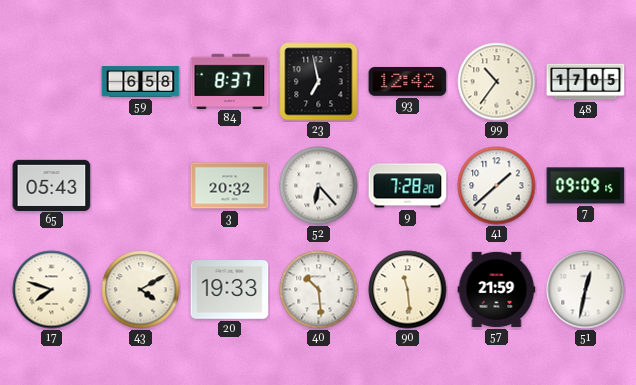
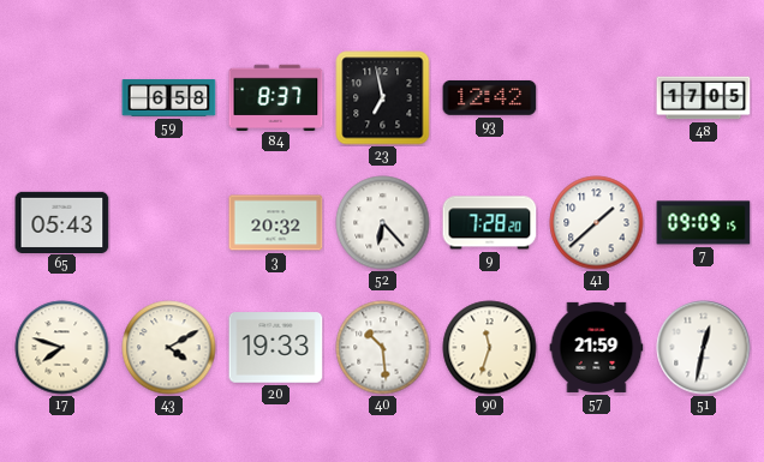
99: 10:36 -> none
90: 11:29 -> 11:33
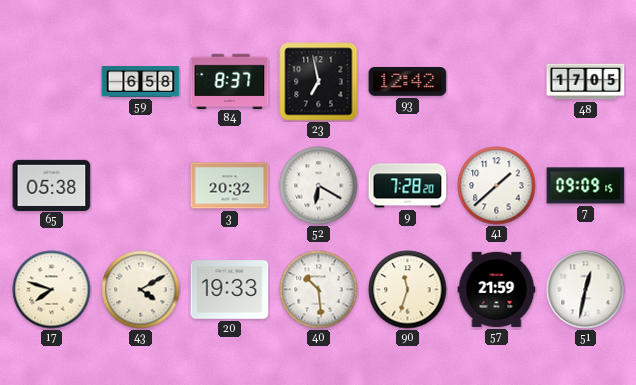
65: 05:43 -> 05:38
52: 6:23 -> 6:20
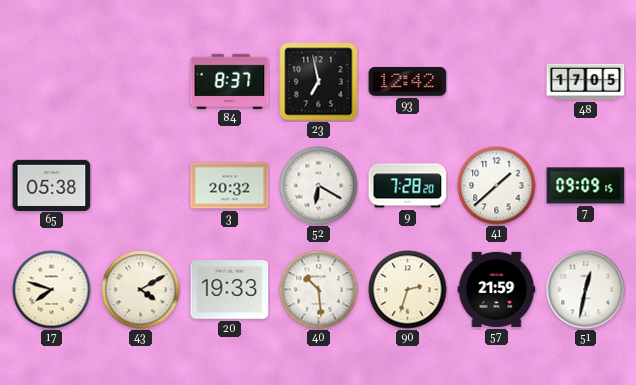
59: 6:58 -> none
90: 11:33 -> 2:33
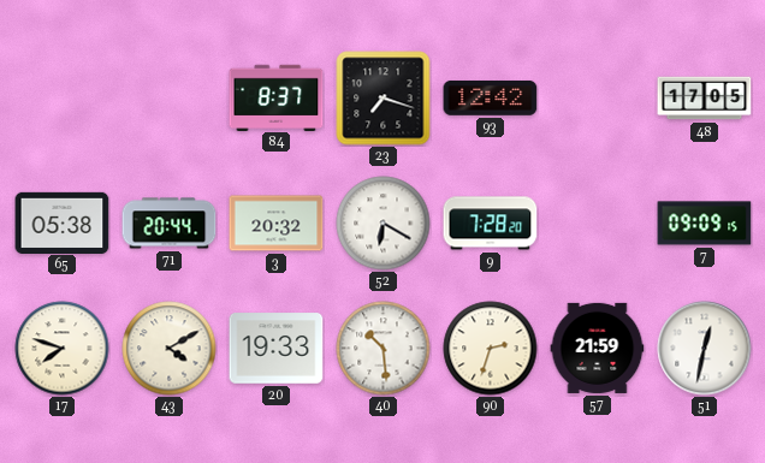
23: 6:58 -> 7:18
71: none -> 20:44
41: 1:38 -> none
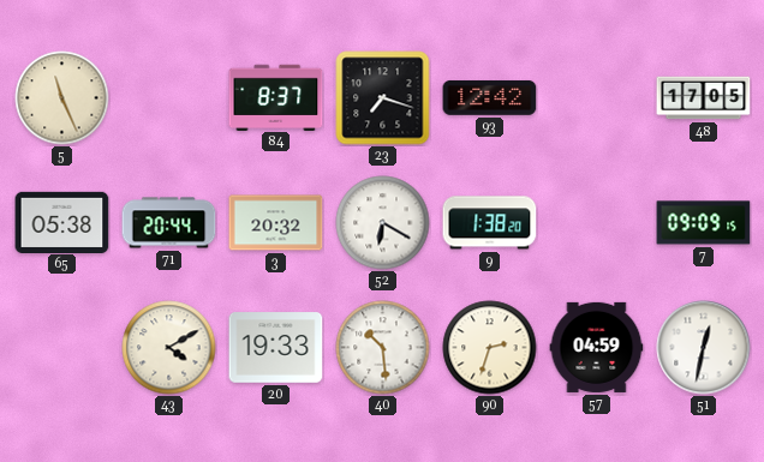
5: none -> 11:26
9: 7:28 -> 1:38
17: 7:48 -> none
57: 21:59 -> 04:59
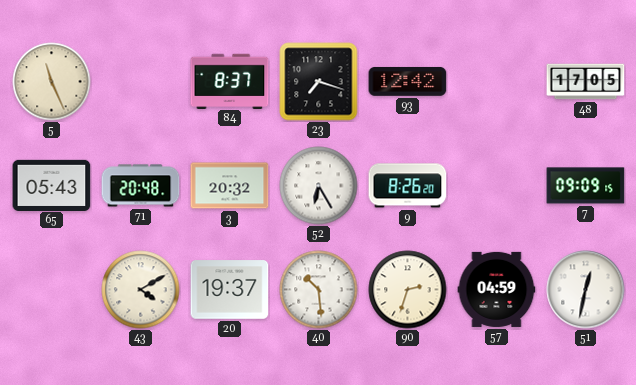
65: 05:38 -> 05:43
71: 20:44 -> 20:48
52: 6:20 -> 6:25
9: 1:38 -> 8:26
20: 19:33 -> 19:37
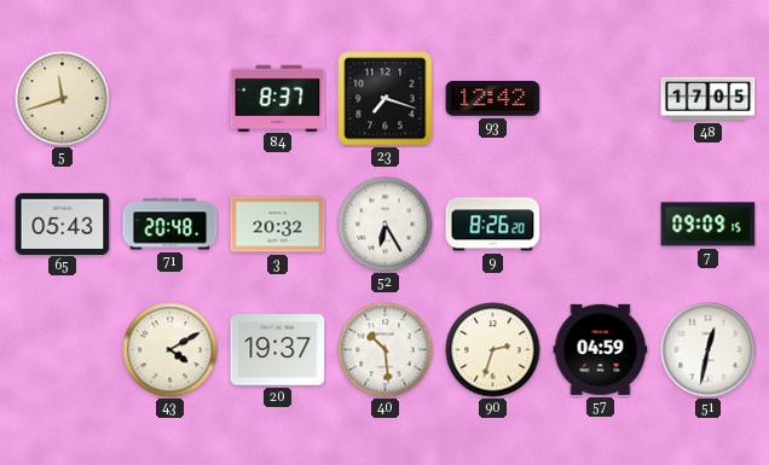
5: 11:26 -> 11:42
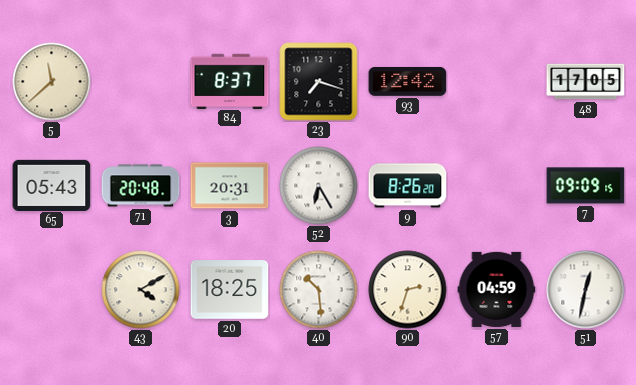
5: 11:42 -> 11:38
3: 20:32 -> 20:31
20: 19:37 -> 18:25
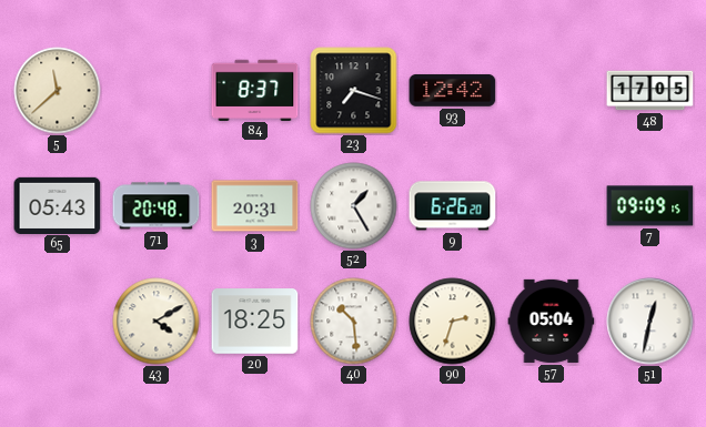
52: 6:25 -> 1:25
9: 8:26 -> 6:26
57: 04:59 -> 05:04
